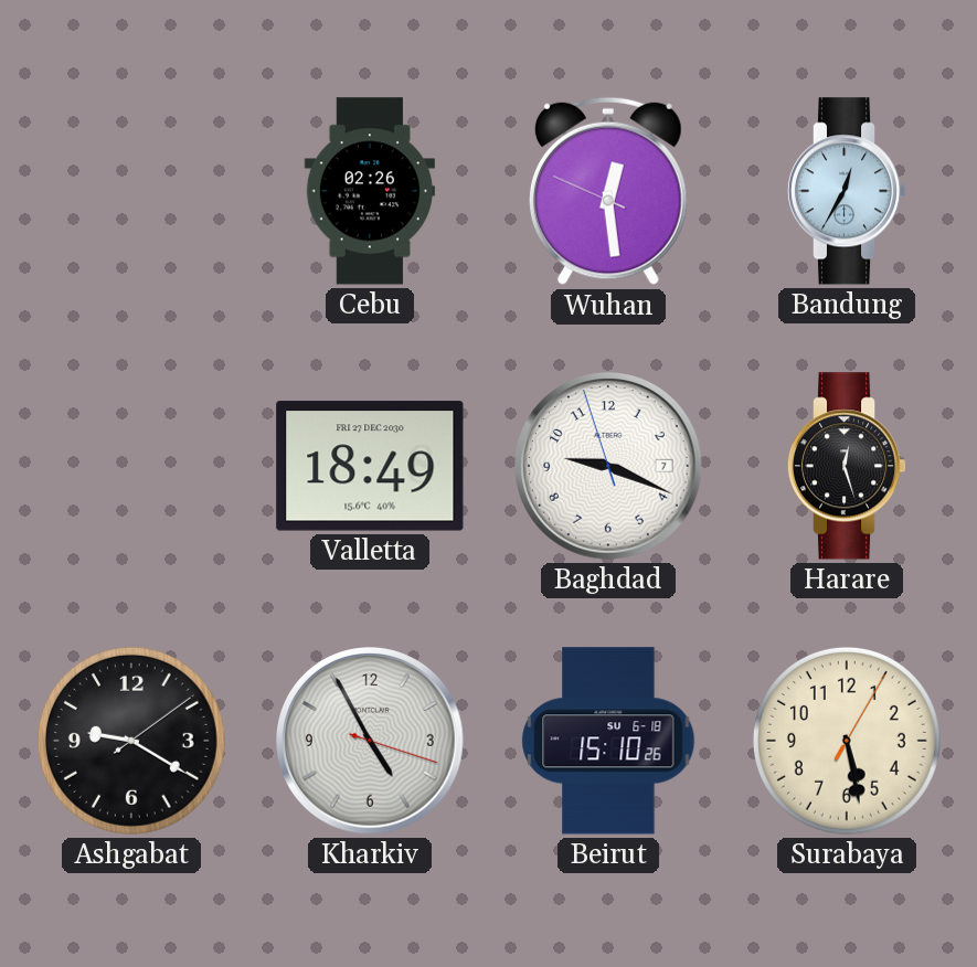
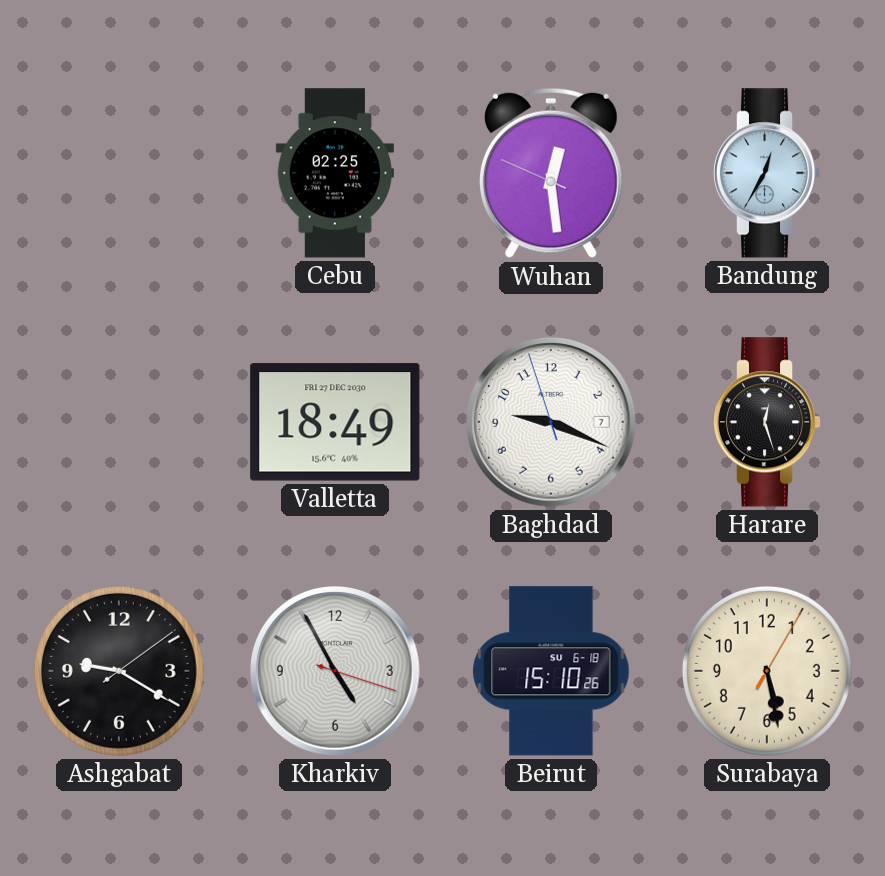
Cebu: 02:26 -> 02:25
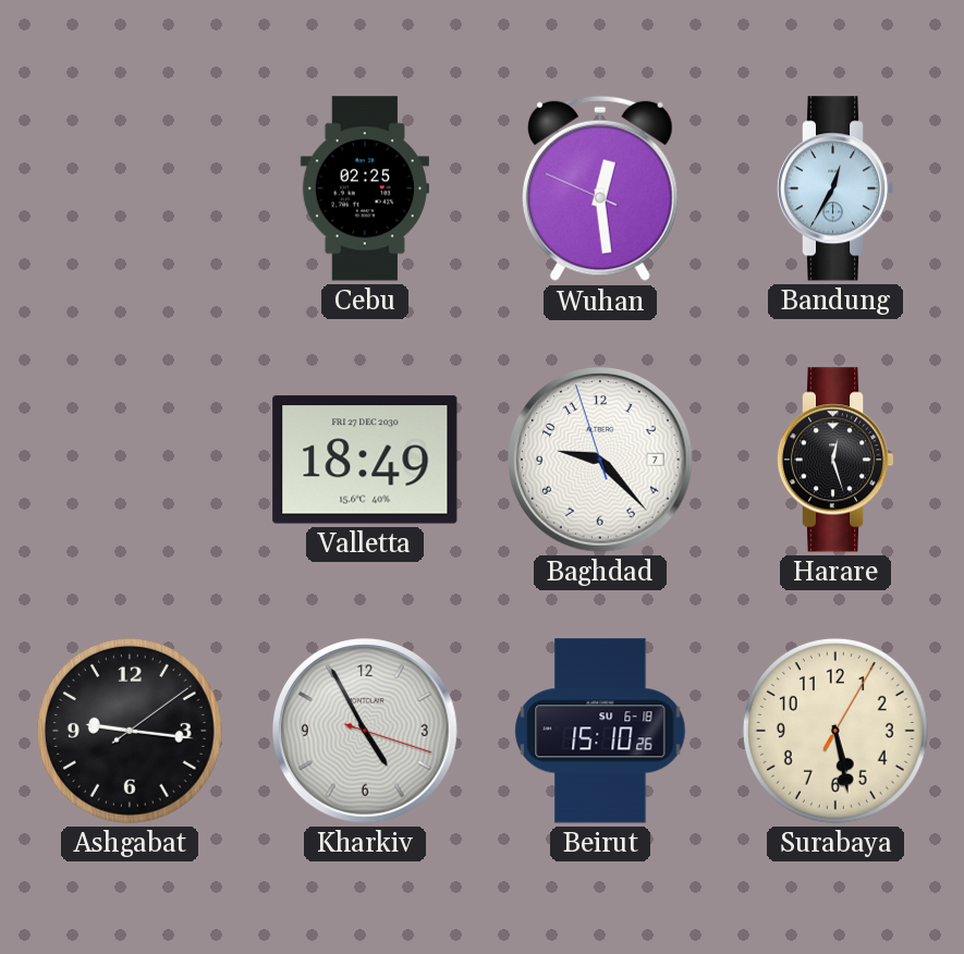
Baghdad: 9:18 -> 9:22
Ashgabat: 9:20 -> 9:16
